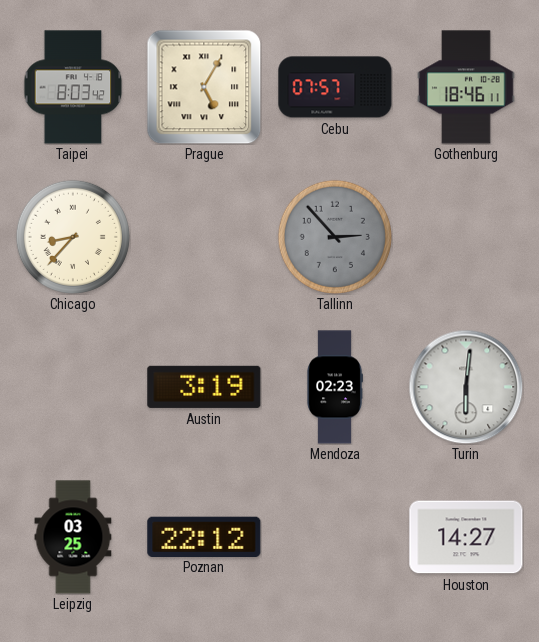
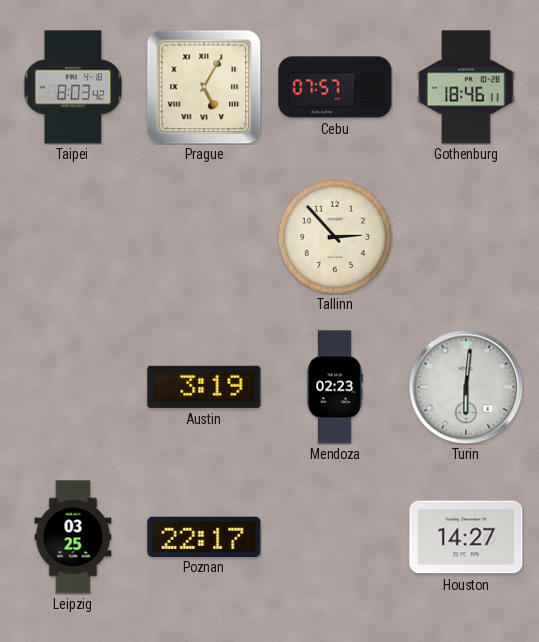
Chicago: 8:37 -> none
Tallinn dial: grey -> cream
Poznan: 22:12 -> 22:17
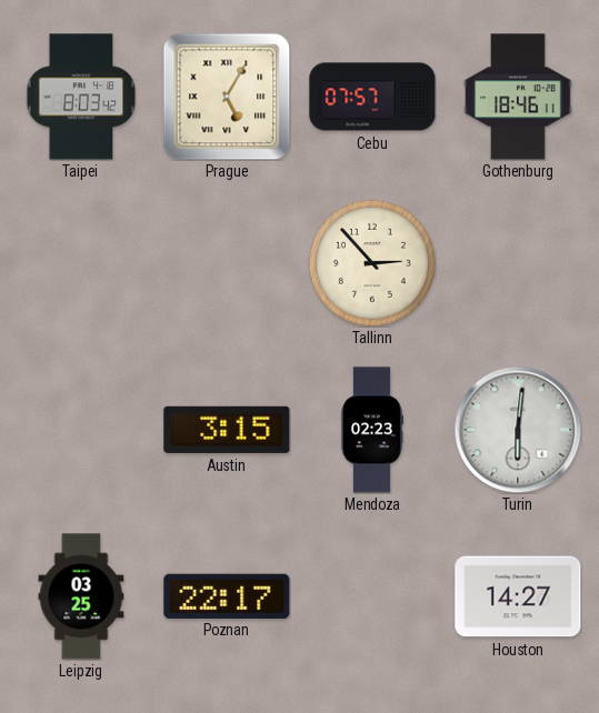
Austin: 3:19 -> 3:15
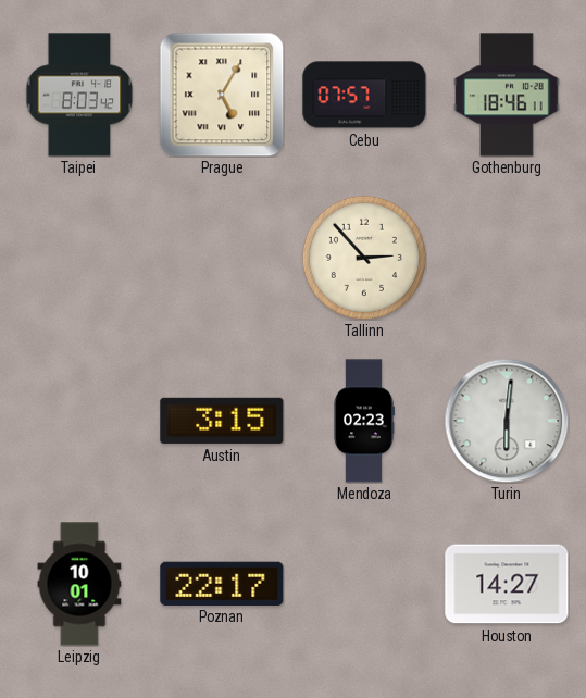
Leipzig: 03:25 -> 10:01
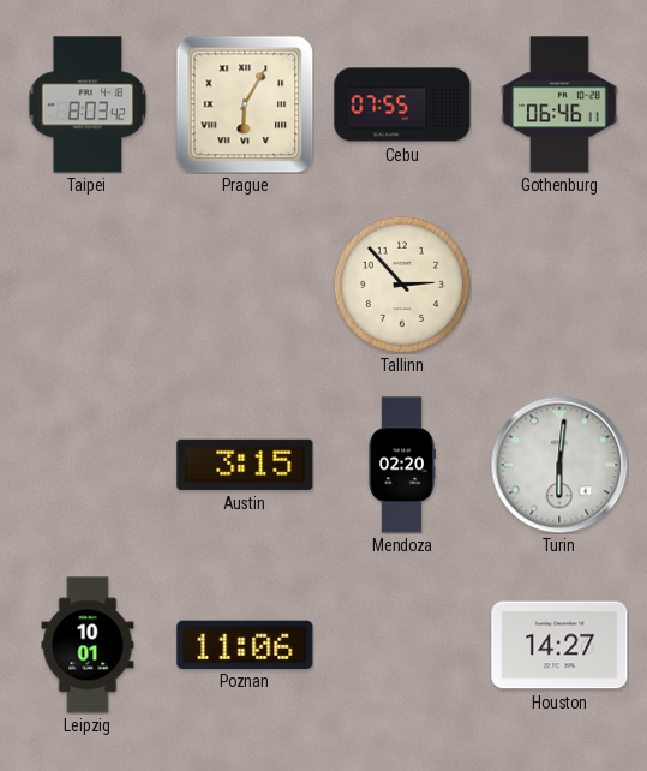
Prague: 5:05 -> 6:05
Cebu: 07:57 -> 07:55
Gothenburg: 18:46 -> 06:46
Mendoza: 02:23 -> 02:20
Poznan: 22:17 -> 11:06
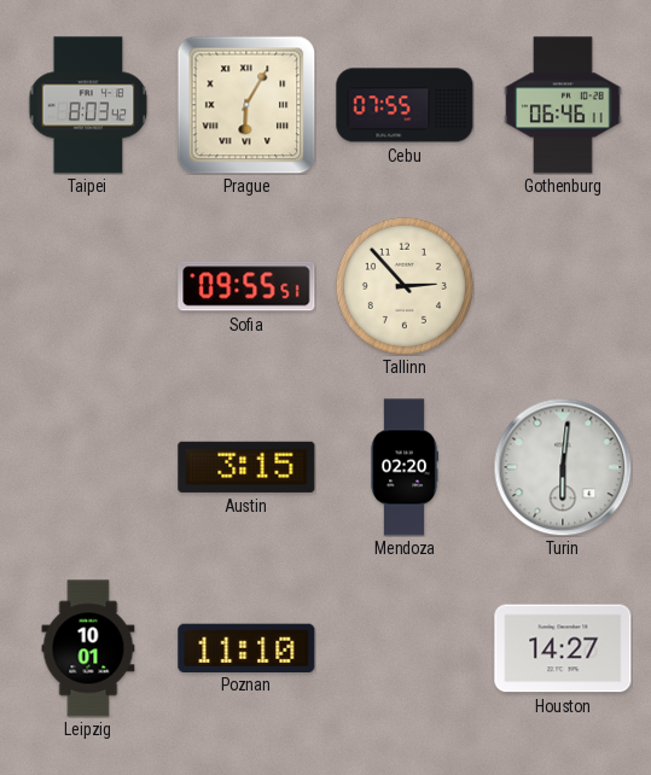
Sofia: none -> 09:55
Poznan: 11:06 -> 11:10
